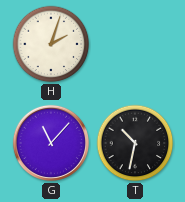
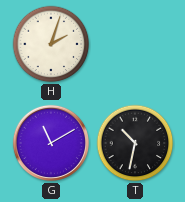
G: 11:07 -> 11:10
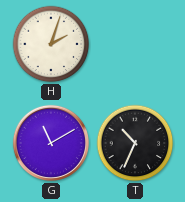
T: 10:32 -> 10:34
